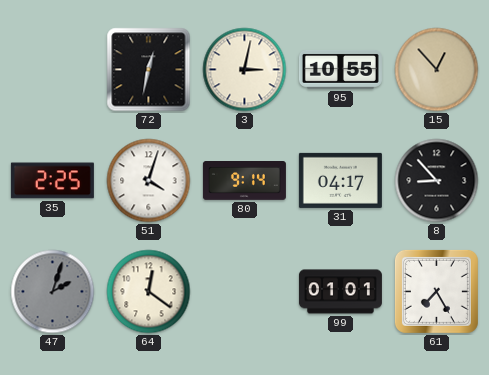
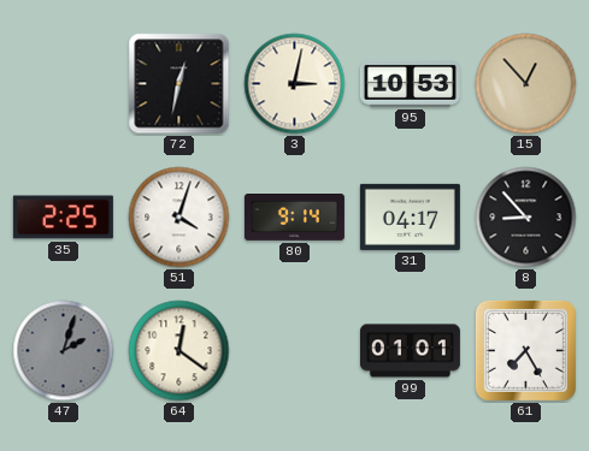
95: 10:55 -> 10:53
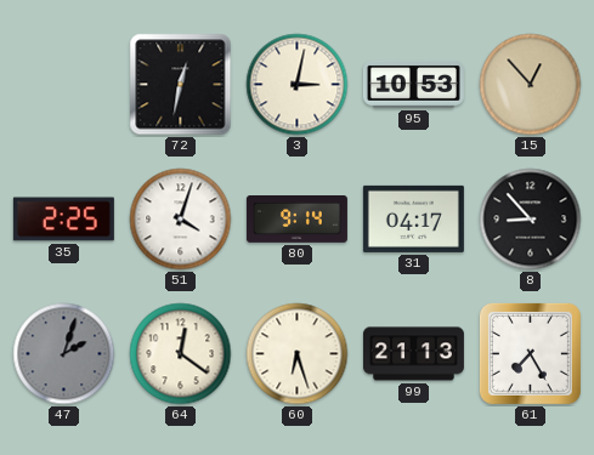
60: none -> 6:27
99: 01:01 -> 21:13
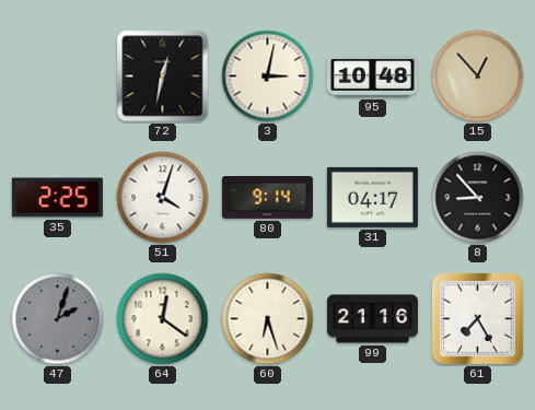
95: 10:53 -> 10:48
99: 21:13 -> 21:16
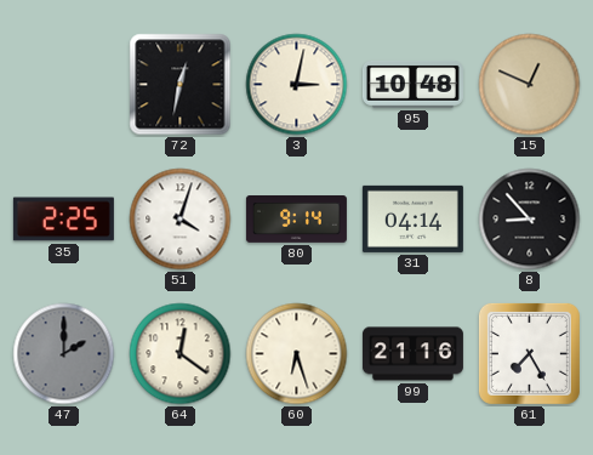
15: 12:53 -> 12:49
31: 04:17 -> 04:14
47: 2:03 -> 2:00
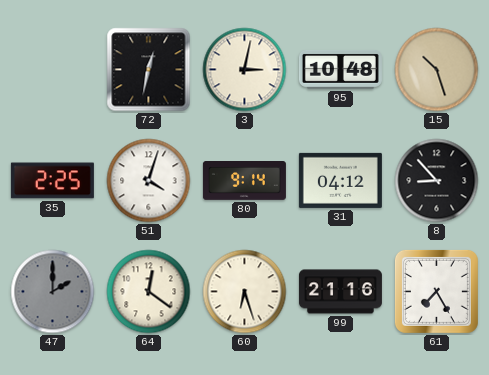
15: 12:49 -> 10:27
31: 04:14 -> 04:12
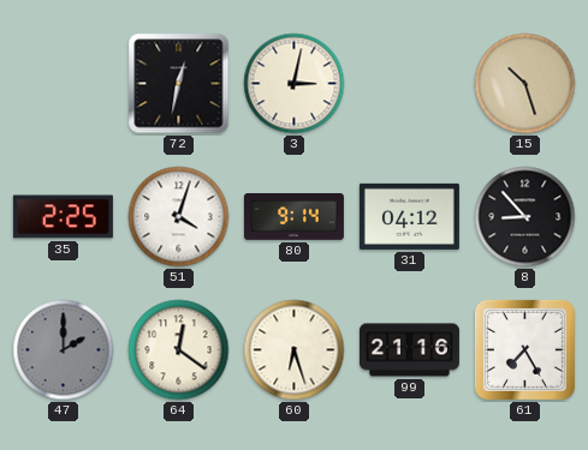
95: 10:48 -> none
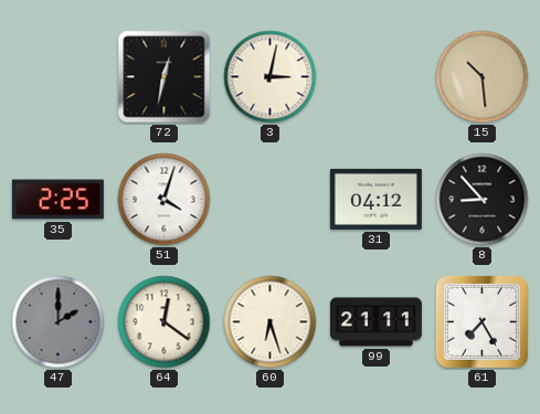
15: 10:27 -> 10:29
80: 9:14 -> none
99: 21:16 -> 21:11
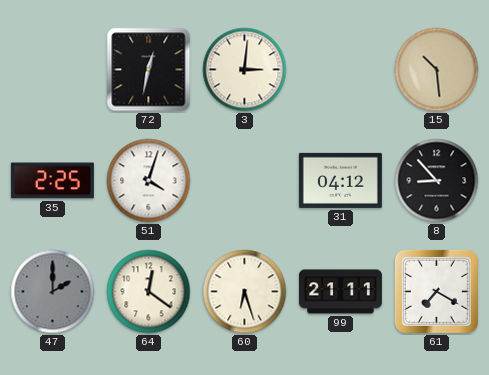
3: 3:02 -> 3:01
61: 7:25 -> 7:20
